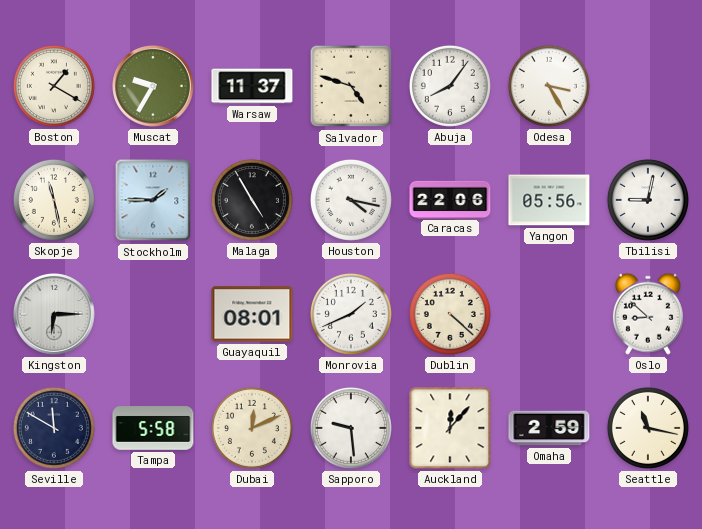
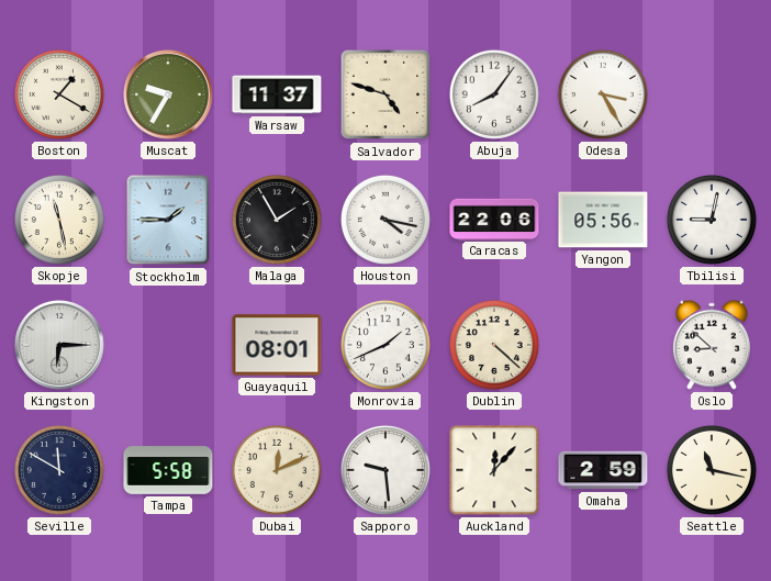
Malaga: 4:55 -> 1:55
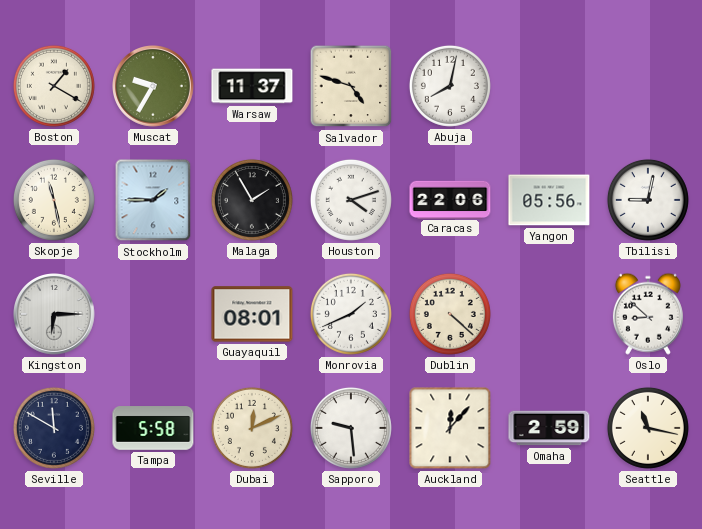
Abuja: 8:06 -> 8:02
Odesa: 3:25 -> none
Houston: 4:17 -> 4:12
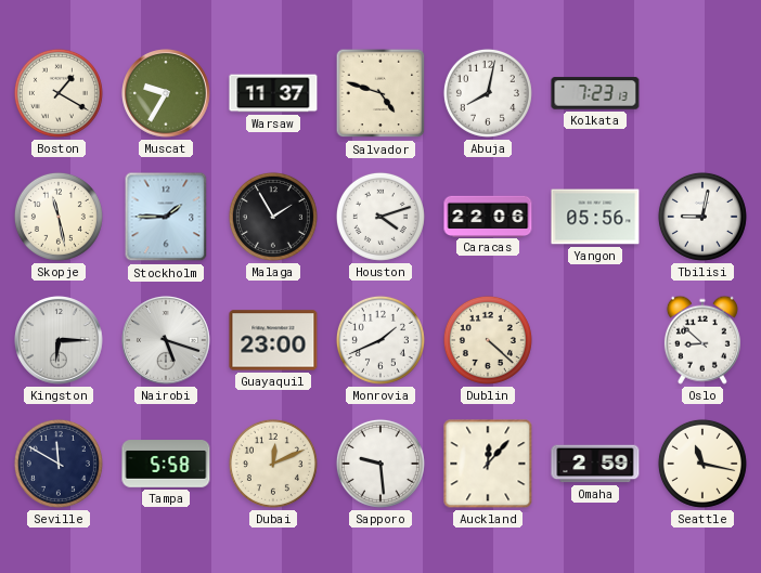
Kolkata: none -> 7:23
Nairobi: none -> 5:18
Guayaquil: 08:01 -> 23:00
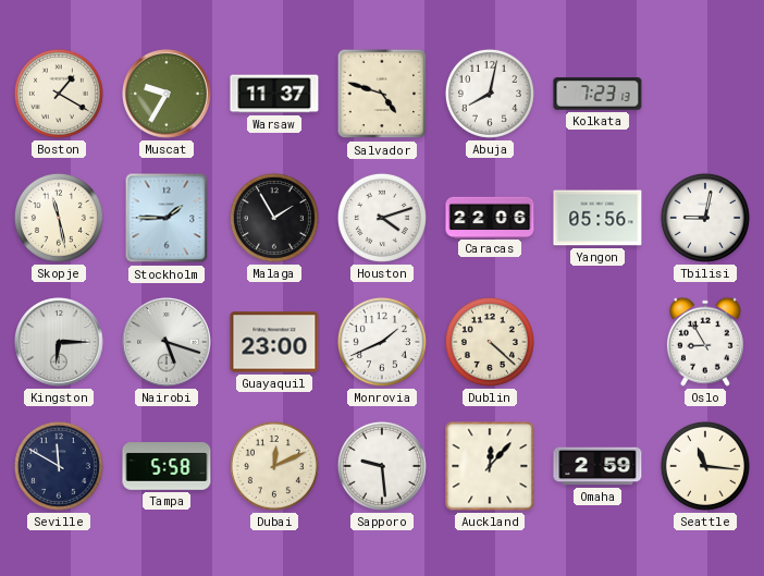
Oslo: 8:52 -> 8:55
Seattle: 11:17 -> 11:16
